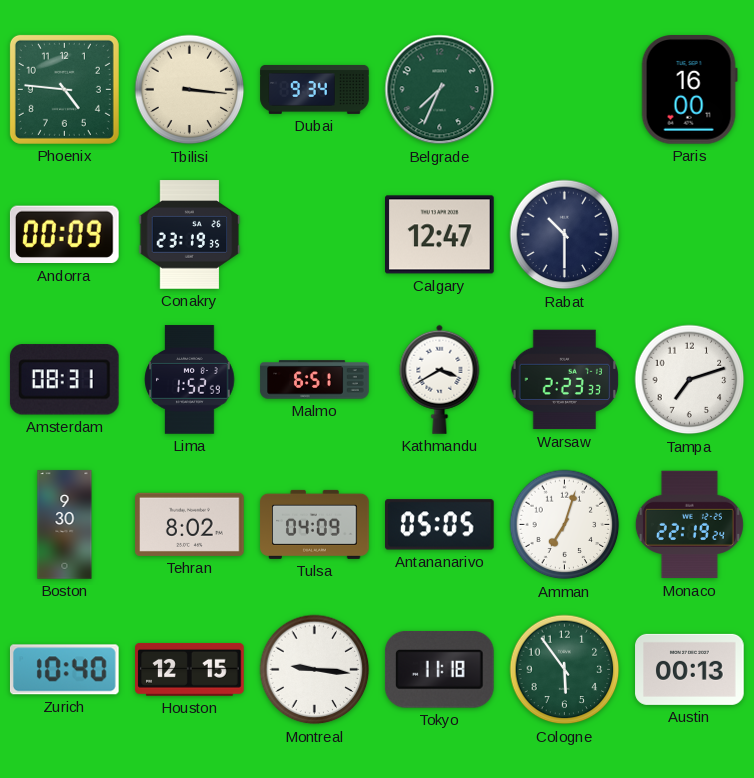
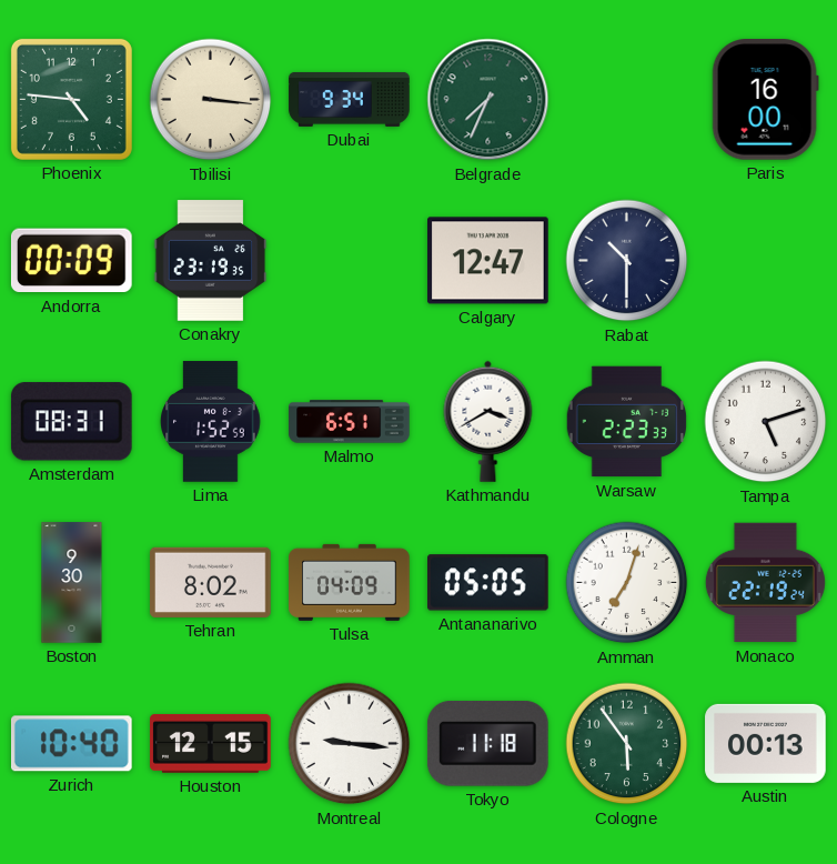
Tampa: 7:12 -> 5:12
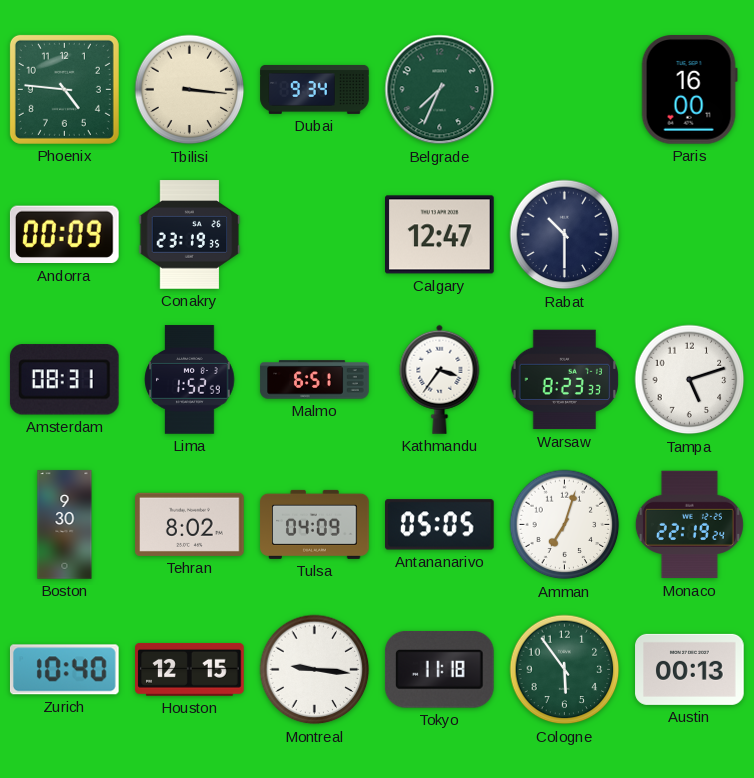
Kathmandu: 3:40 -> 3:36
Warsaw: 2:23 -> 8:23
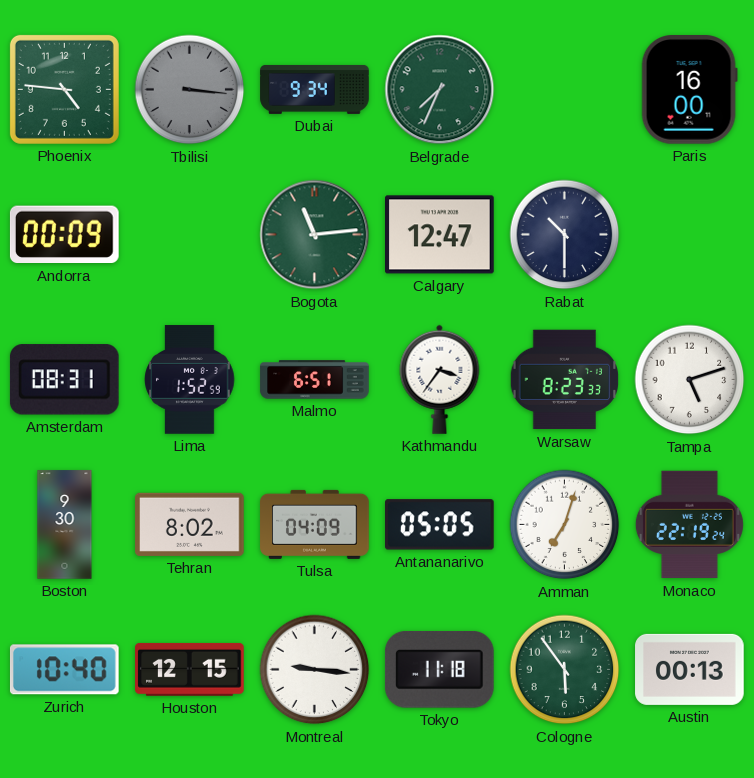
Tbilisi dial: cream -> grey
Conakry: 23:19 -> none
Bogota: none -> 11:14
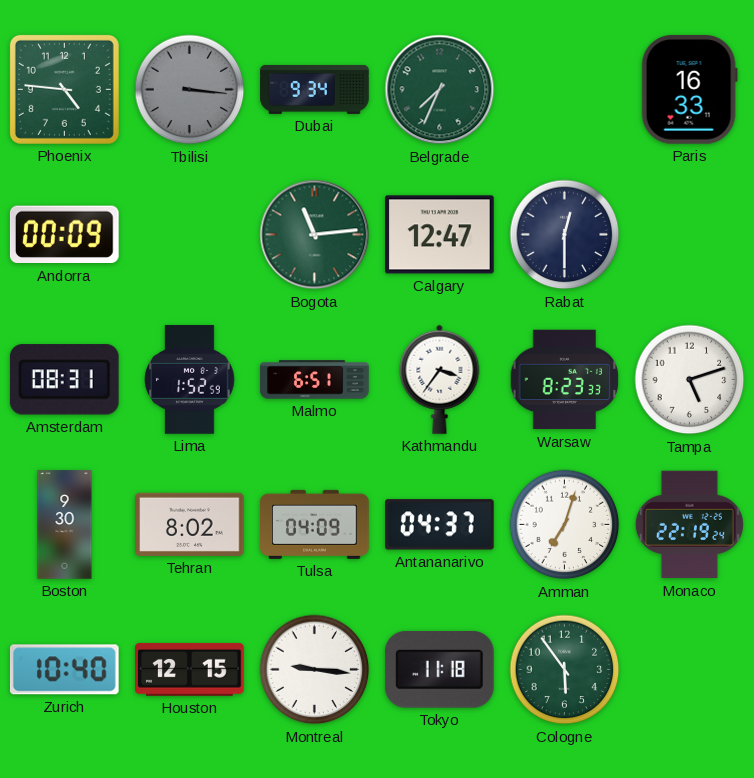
Paris: 16:00 -> 16:33
Rabat: 10:30 -> 12:30
Antananarivo: 05:05 -> 04:37
Austin: 00:13 -> none
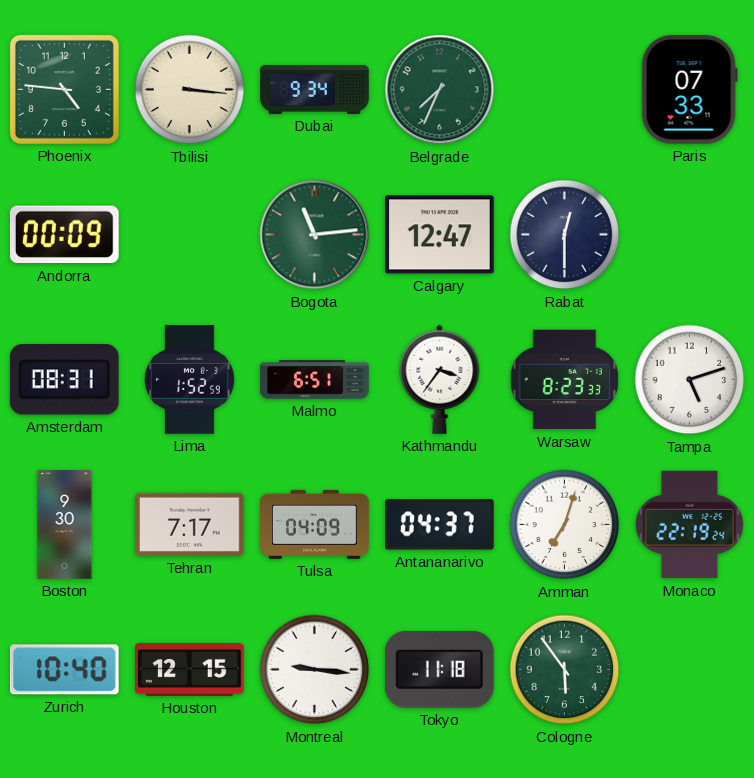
Tbilisi dial: grey -> cream
Paris: 16:33 -> 07:33
Tehran: 8:02 -> 7:17
